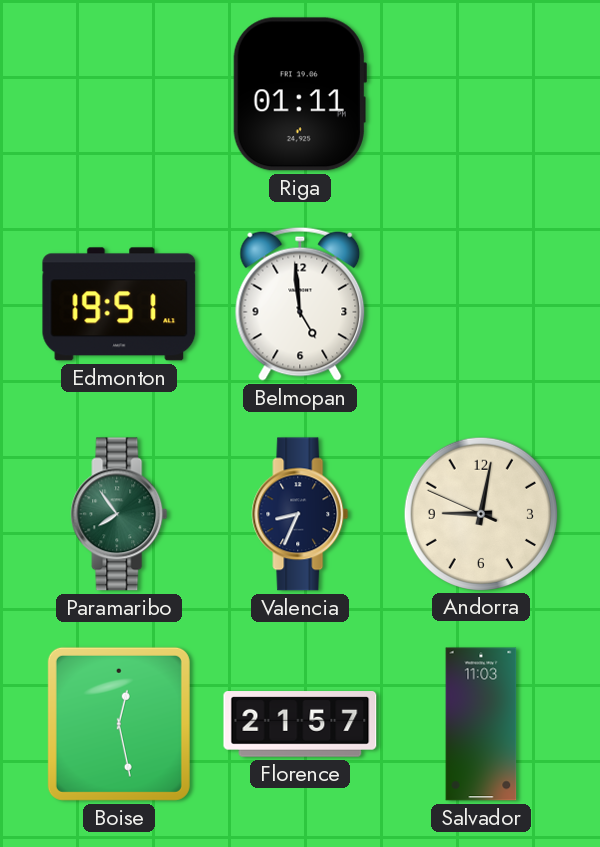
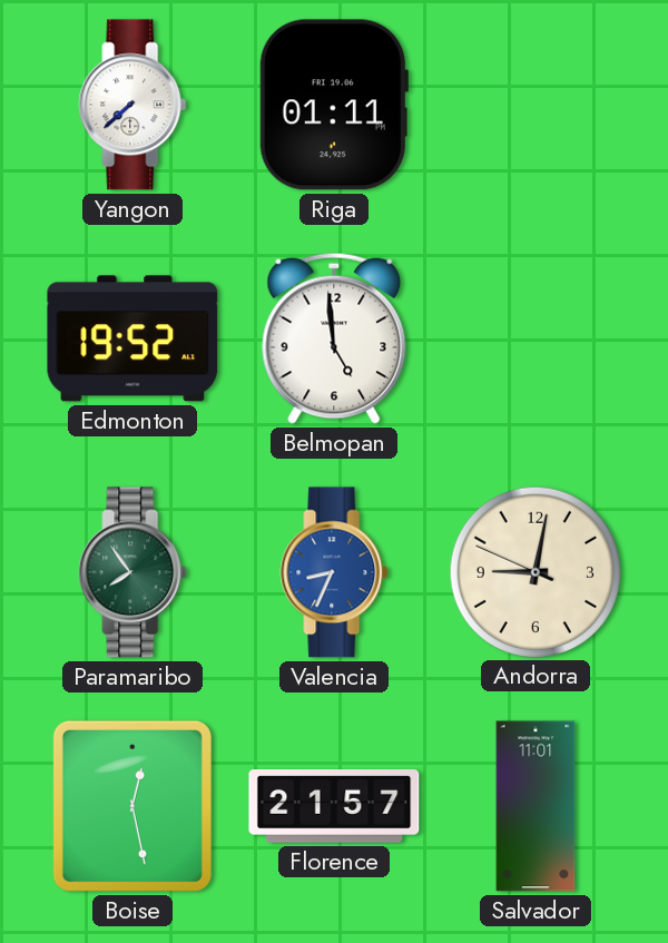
Yangon: none -> 7:38
Edmonton: 19:51 -> 19:52
Valencia dial: navy -> blue
Salvador: 11:03 -> 11:01
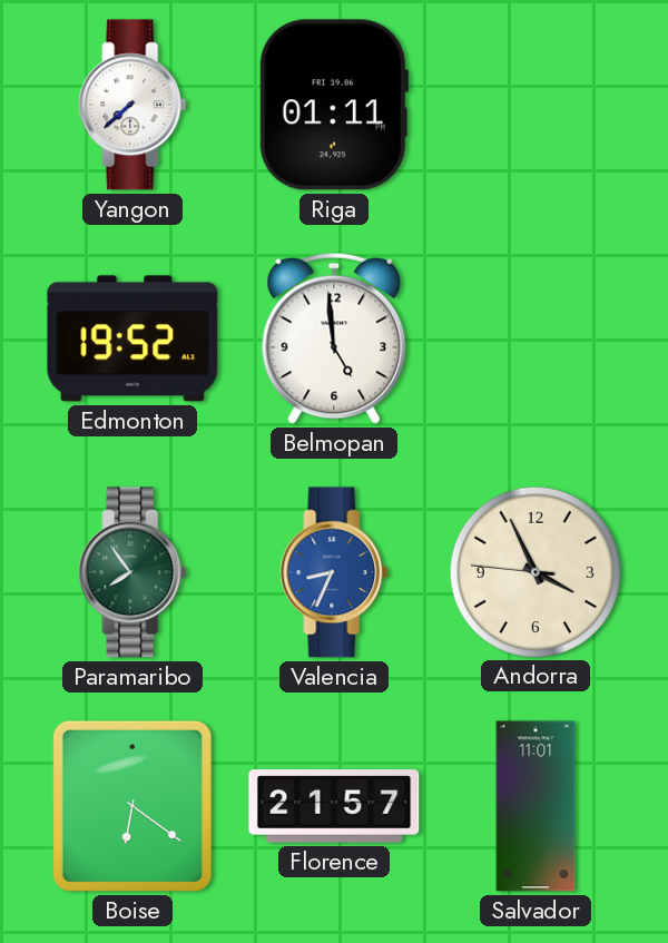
Andorra: 9:01 -> 3:55
Boise: 12:28 -> 6:21
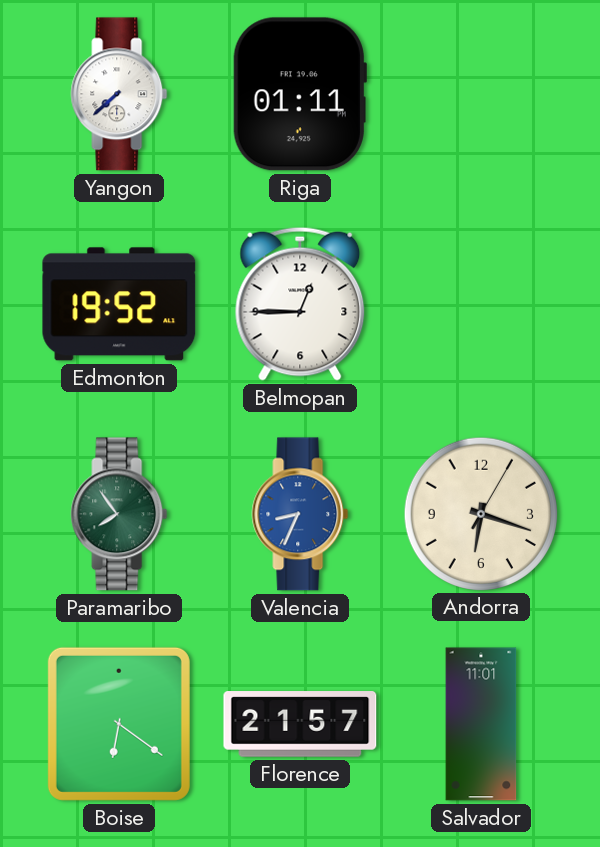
Belmopan: 4:59 -> 12:45
Andorra: 3:55 -> 6:18
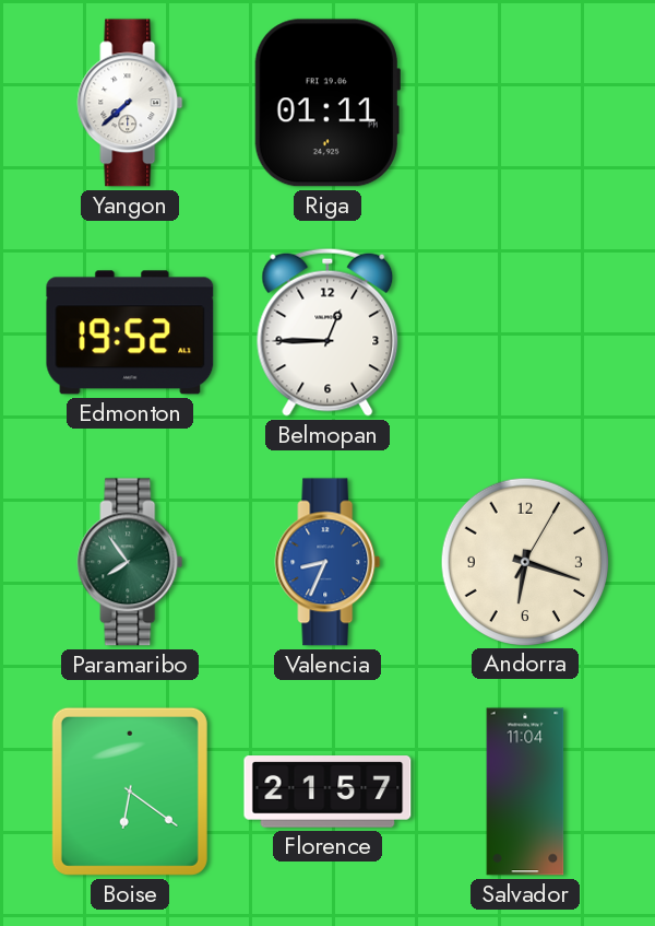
Salvador: 11:01 -> 11:04
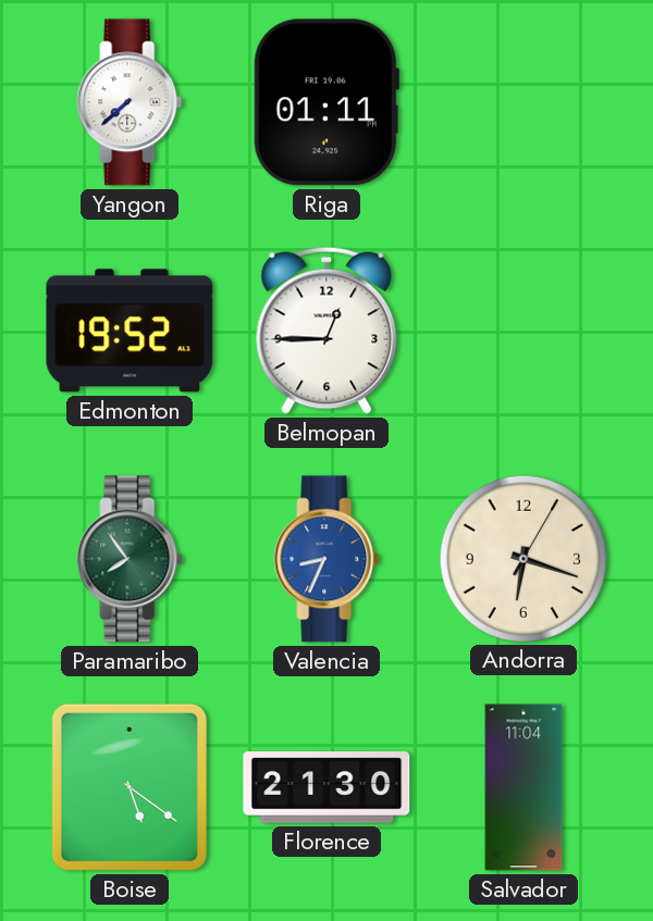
Boise: 6:21 -> 5:21
Florence: 21:57 -> 21:30
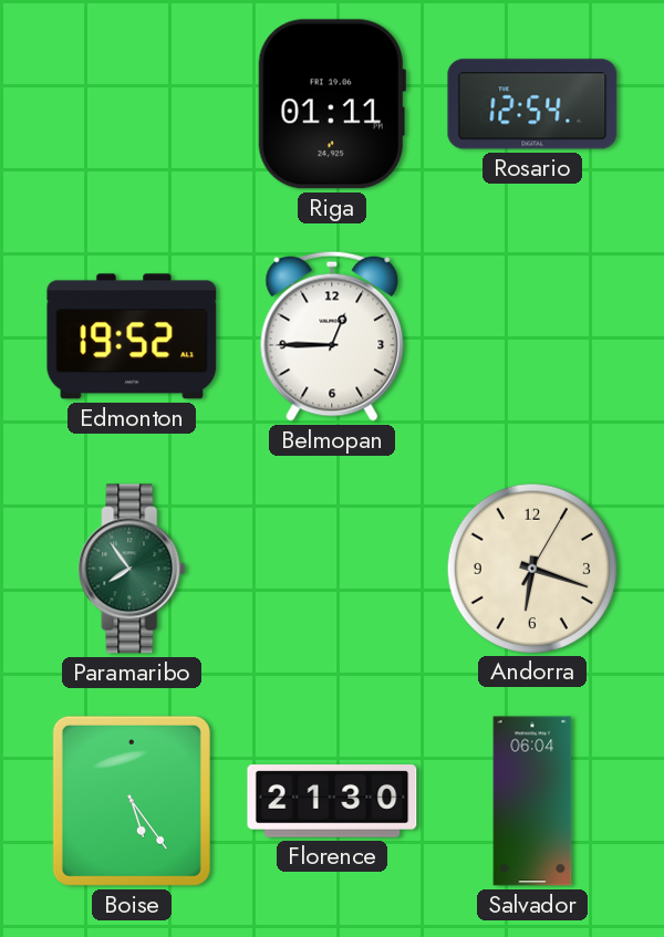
Yangon: 7:38 -> none
Rosario: none -> 12:54
Valencia: 8:34 -> none
Boise: 5:21 -> 5:24
Salvador: 11:04 -> 06:04
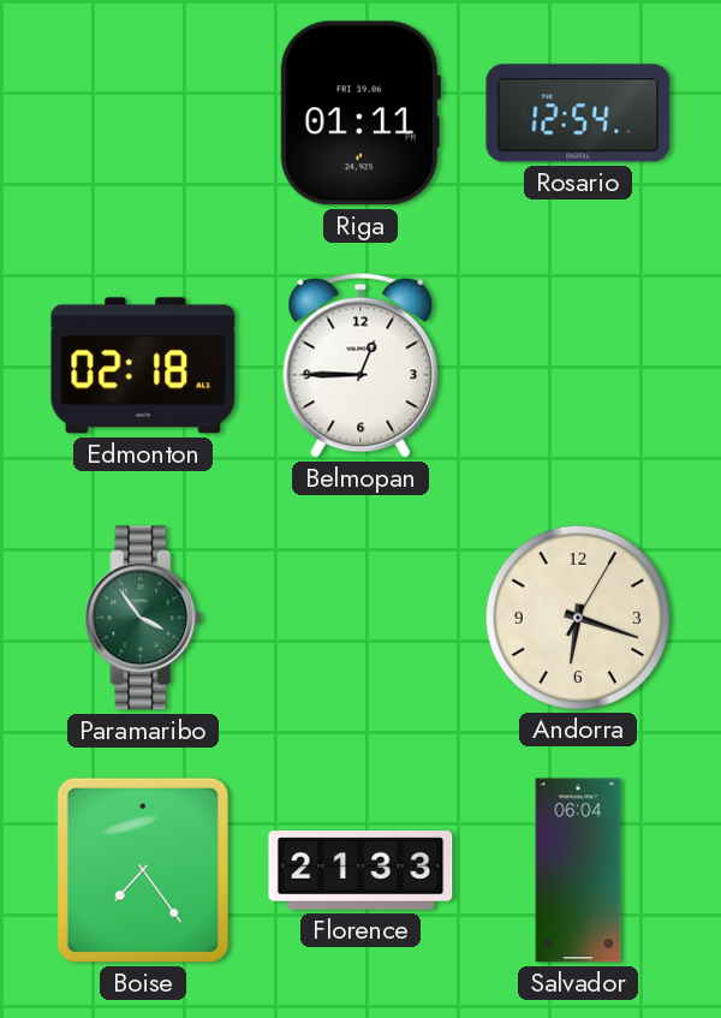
Edmonton: 19:52 -> 02:18
Paramaribo: 7:54 -> 3:54
Boise: 5:24 -> 7:24
Florence: 21:30 -> 21:33
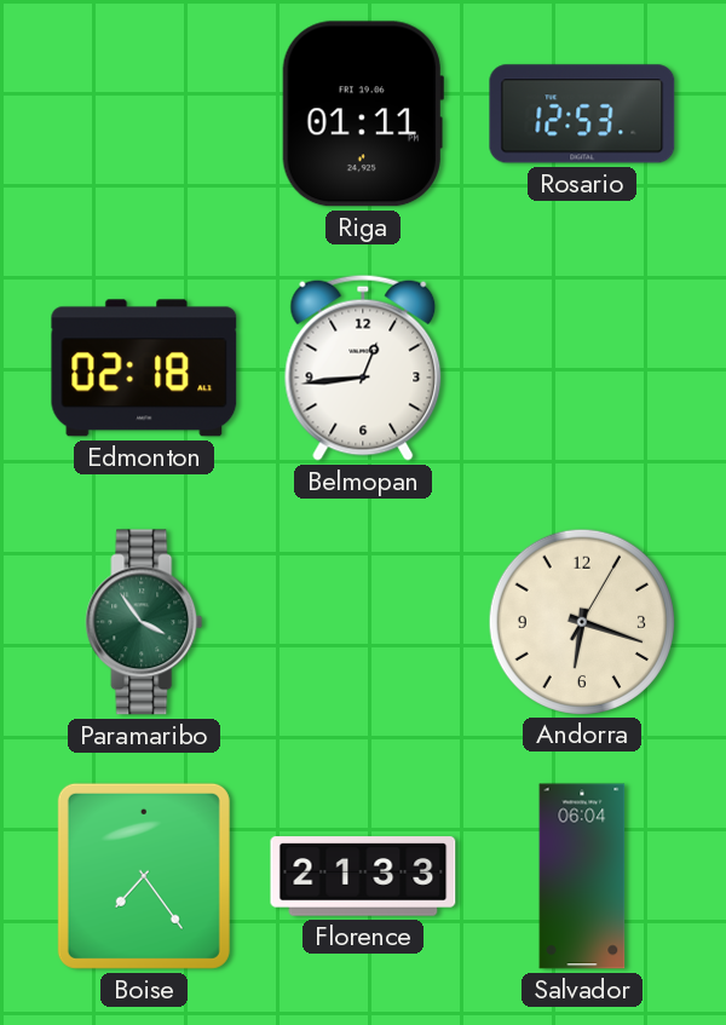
Rosario: 12:54 -> 12:53
Belmopan: 12:45 -> 12:44
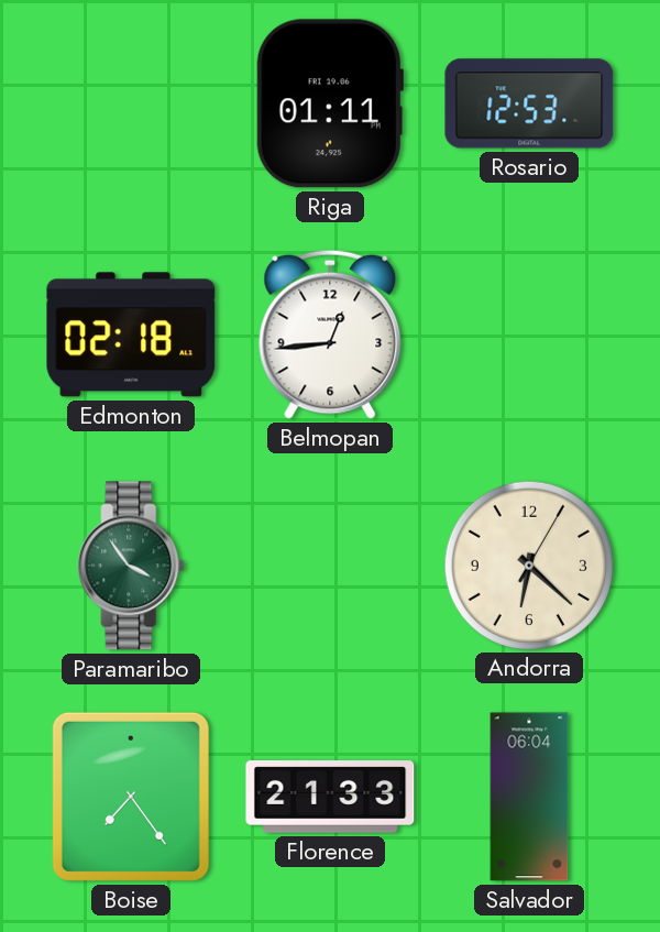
Andorra: 6:18 -> 6:22
